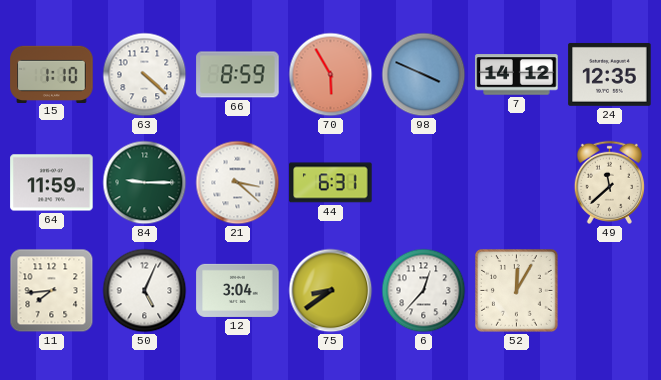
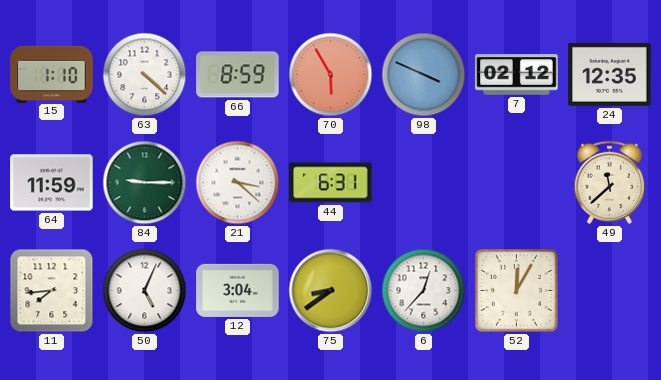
7: 14:12 -> 02:12
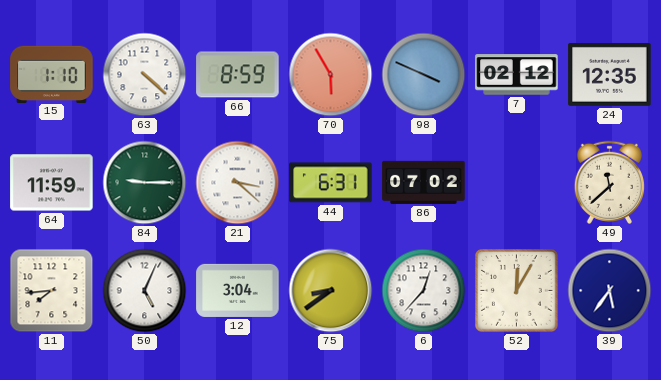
86: none -> 07:02
39: none -> 5:36
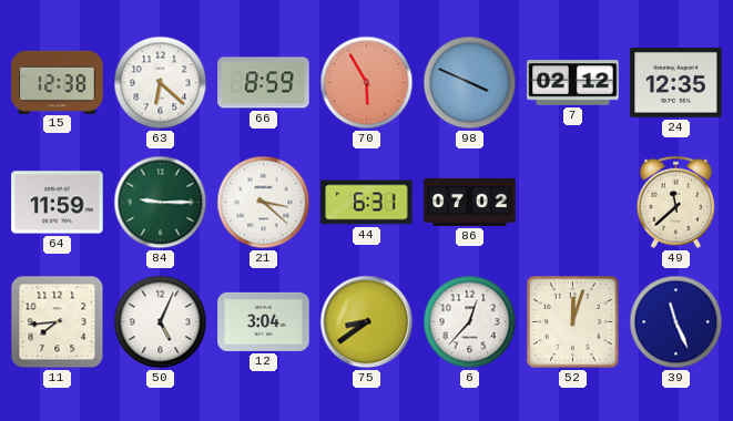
15: 1:10 -> 12:38
63: 4:22 -> 6:22
52: 12:05 -> 12:03
39: 5:36 -> 11:26
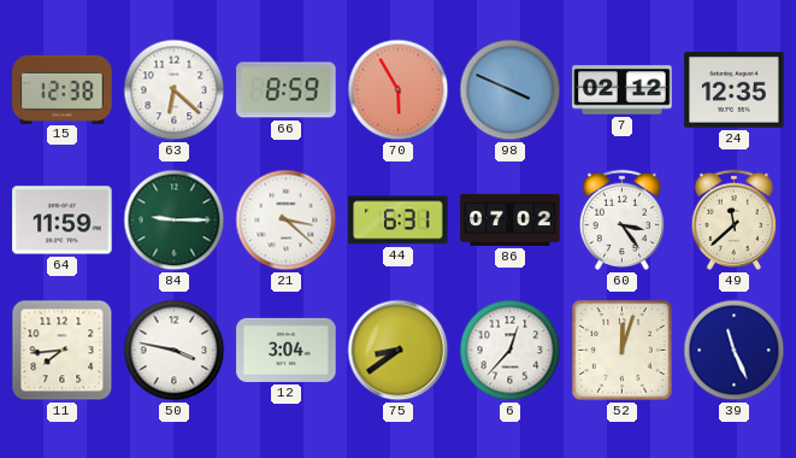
60: none -> 3:24
50: 5:04 -> 3:47
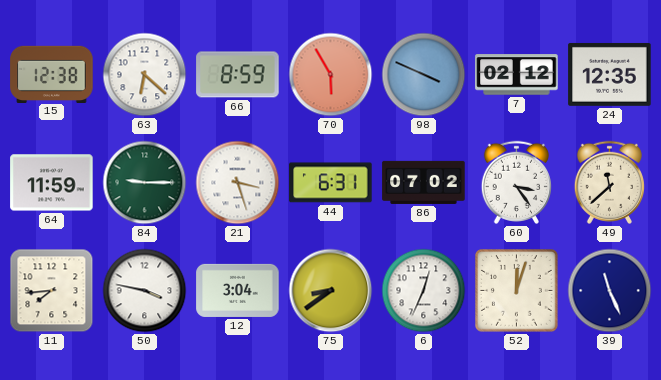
21: 3:22 -> 3:27
6: 12:37 -> 12:34
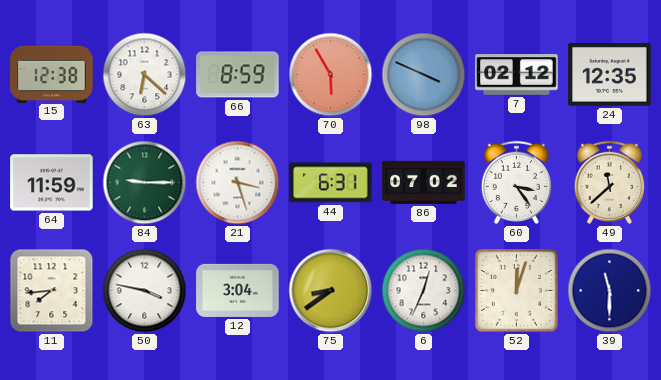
39: 11:26 -> 11:30
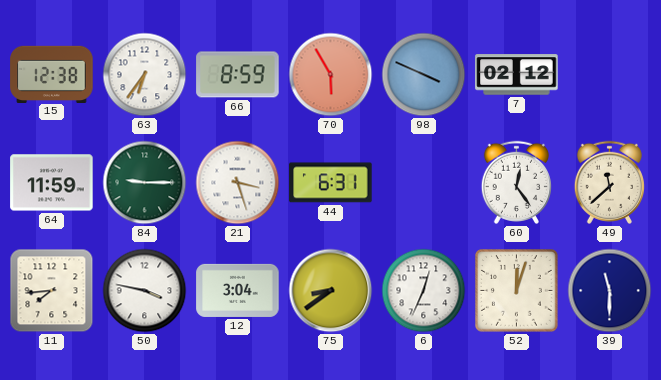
63: 6:22 -> 6:36
24: 12:35 -> none
86: 07:02 -> none
60: 3:24 -> 12:24
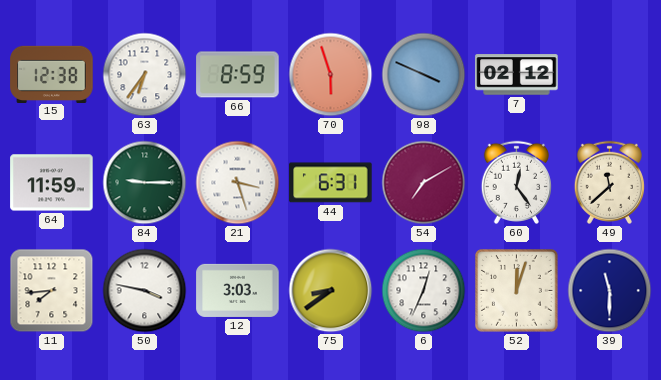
70: 5:55 -> 5:57
54: none -> 7:10
12: 3:04 -> 3:03
